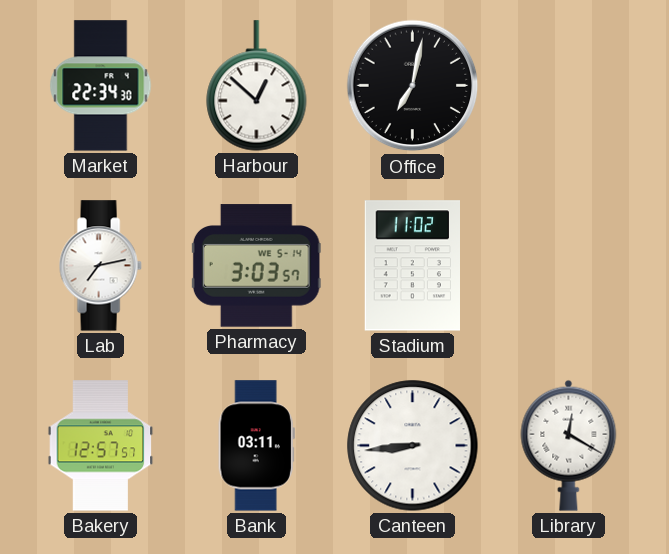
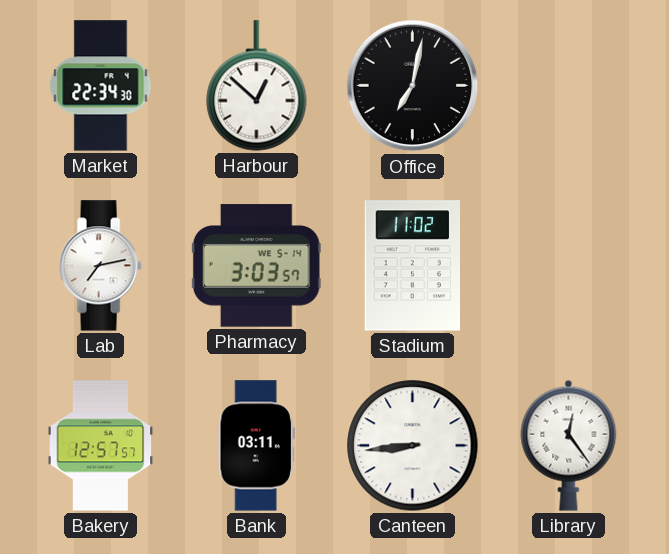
Library: 12:20 -> 12:24
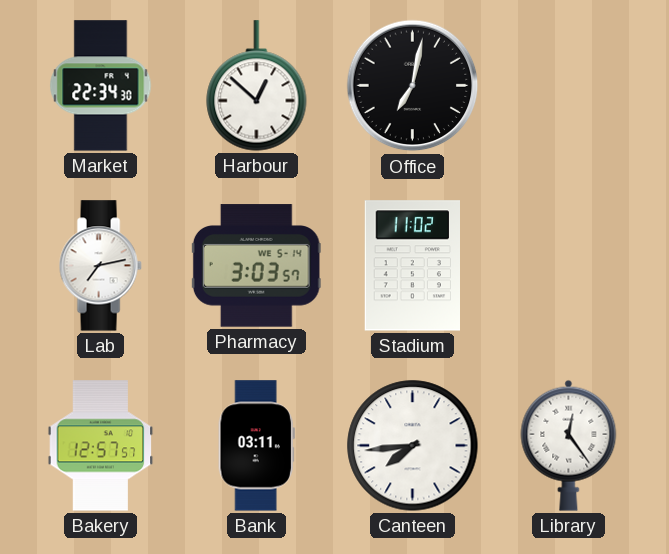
Canteen: 8:44 -> 7:44
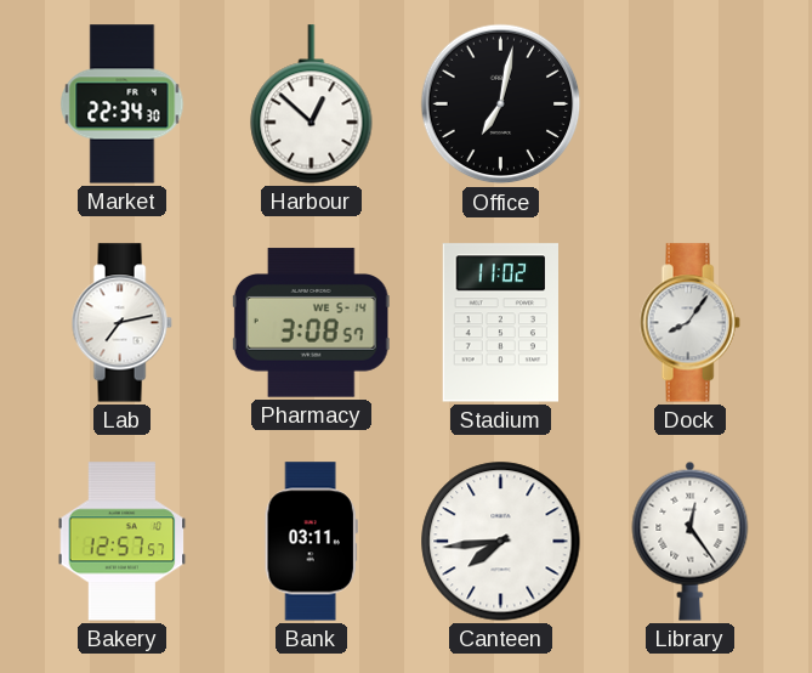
Pharmacy: 3:03 -> 3:08
Dock: none -> 8:06
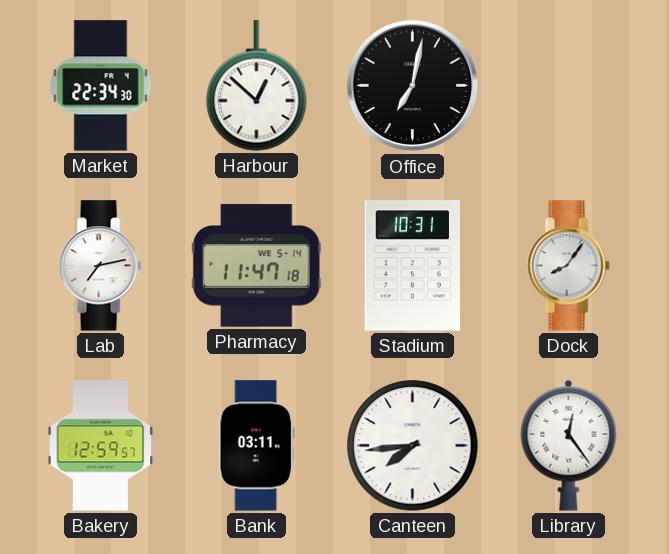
Pharmacy: 3:08 -> 11:47
Stadium: 11:02 -> 10:31
Bakery: 12:57 -> 12:59
